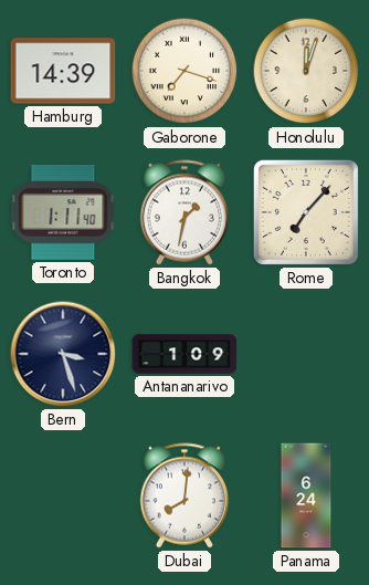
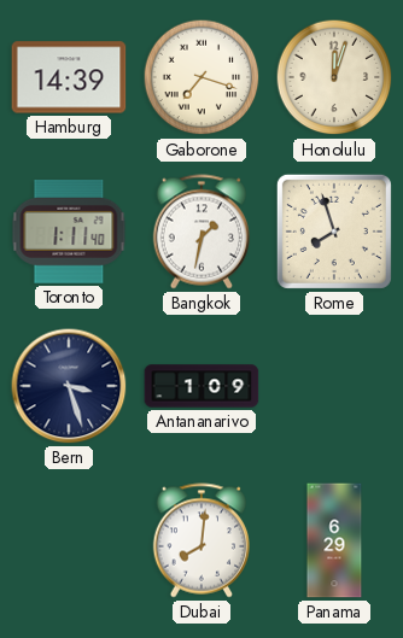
Rome: 7:07 -> 7:57
Panama: 6:24 -> 6:29
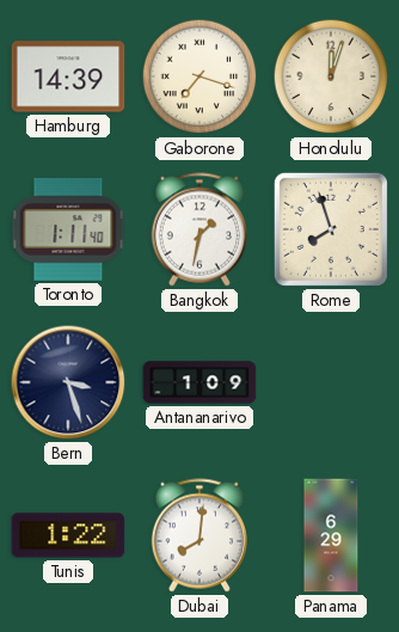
Tunis: none -> 1:22
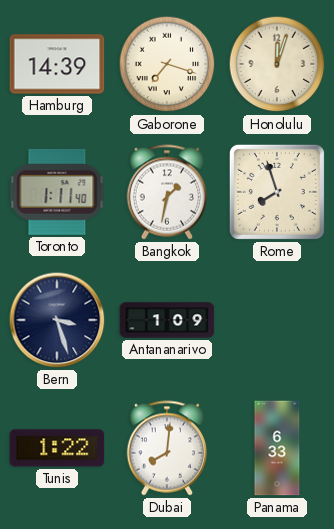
Panama: 6:29 -> 6:33
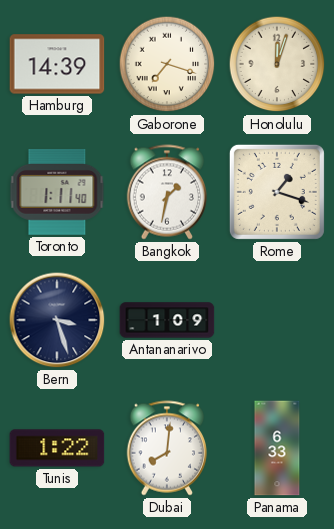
Rome: 7:57 -> 1:18
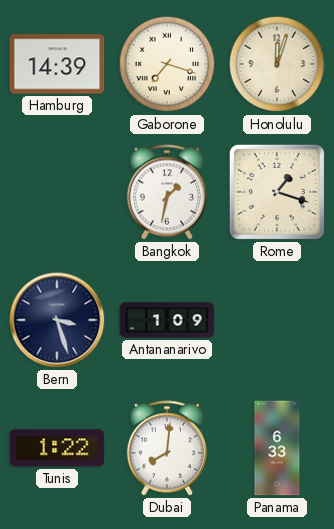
Toronto: 1:11 -> none
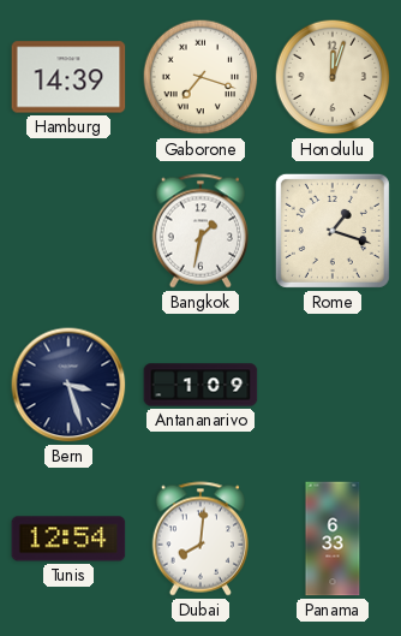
Tunis: 1:22 -> 12:54
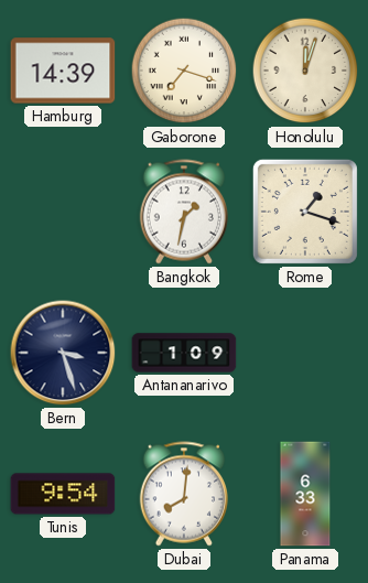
Tunis: 12:54 -> 9:54
